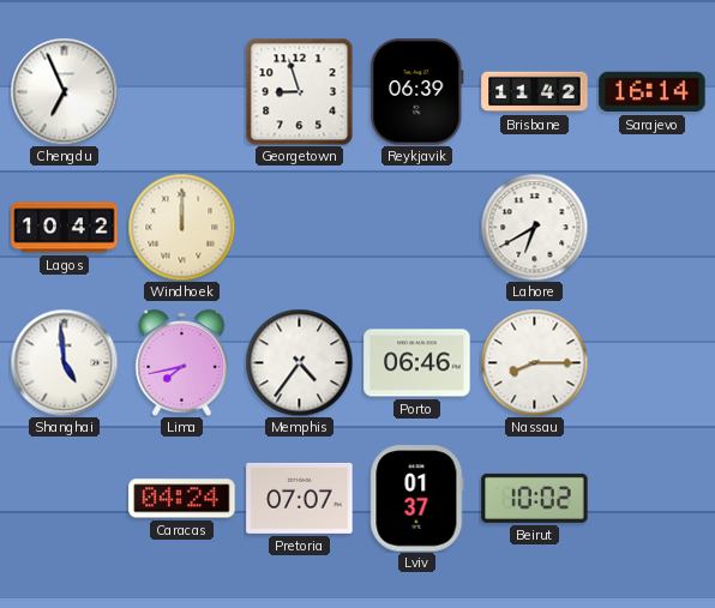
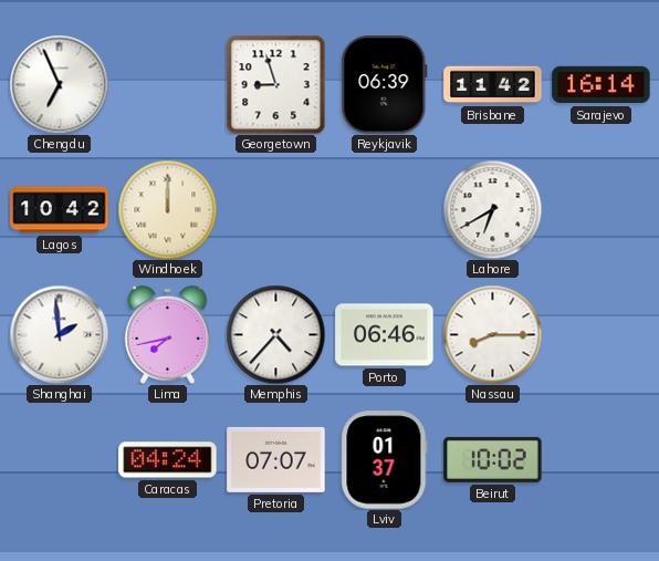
Shanghai: 4:59 -> 1:59
Memphis: 4:36 -> 4:37
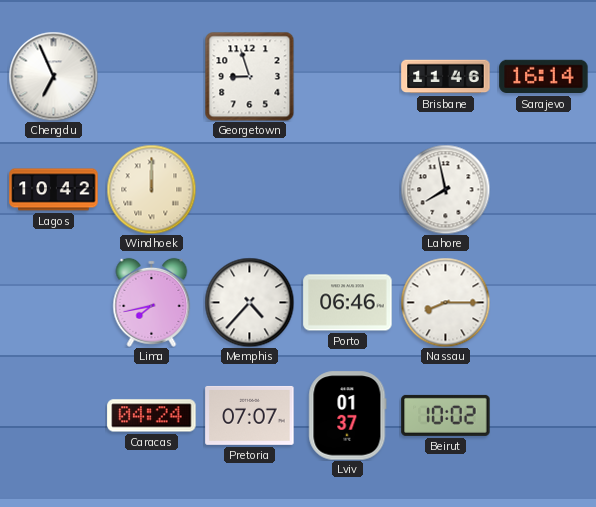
Reykjavik: 06:39 -> none
Brisbane: 11:42 -> 11:46
Lahore: 6:40 -> 7:58
Shanghai: 1:59 -> none
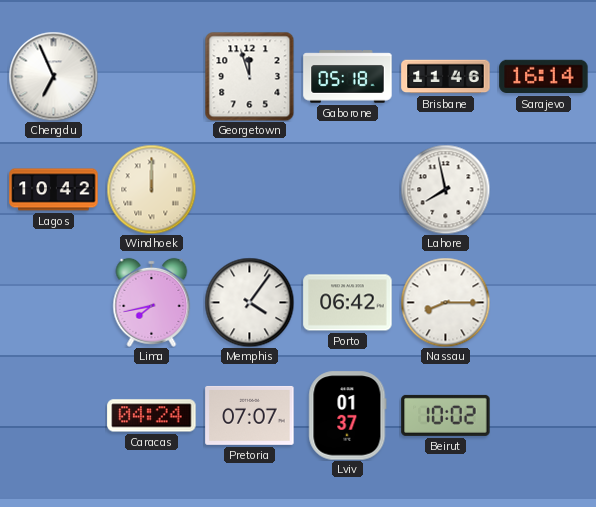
Georgetown: 8:57 -> 11:57
Gaborone: none -> 05:18
Memphis: 4:37 -> 4:06
Porto: 06:46 -> 06:42
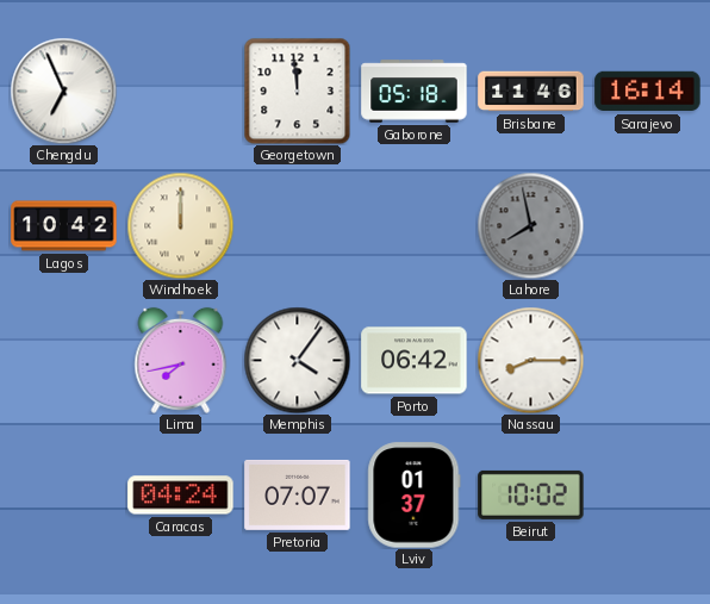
Georgetown: 11:57 -> 11:59
Lahore dial: white -> grey
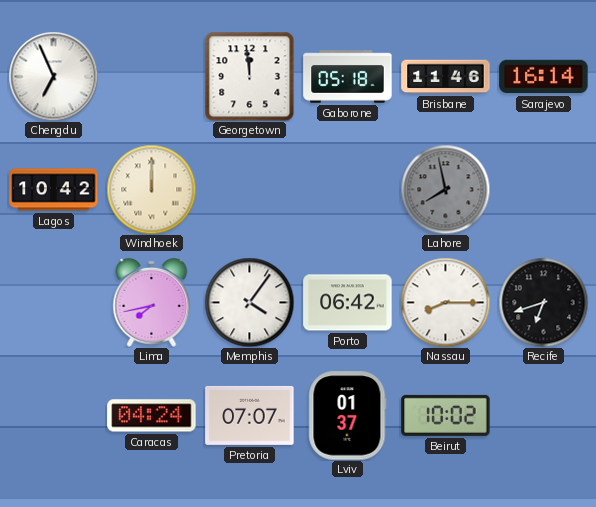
Recife: none -> 6:42
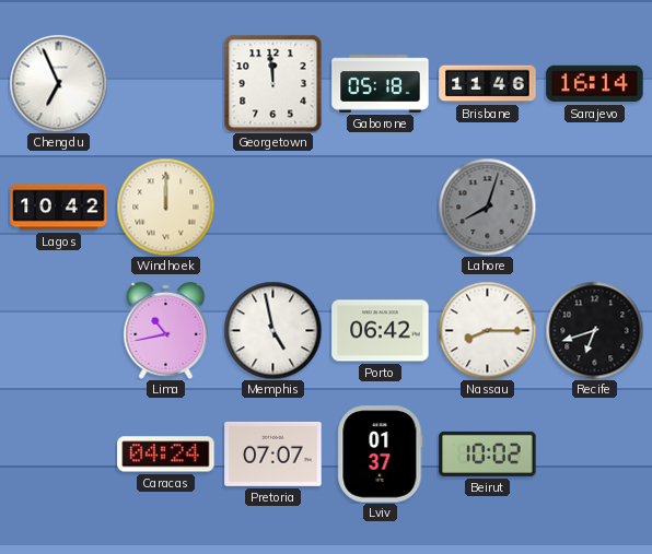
Lahore: 7:58 -> 8:03
Lima: 7:43 -> 10:43
Memphis: 4:06 -> 4:58
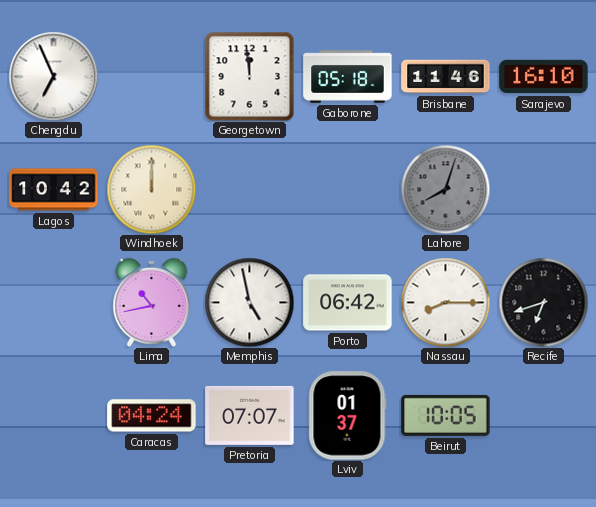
Sarajevo: 16:14 -> 16:10
Beirut: 10:02 -> 10:05
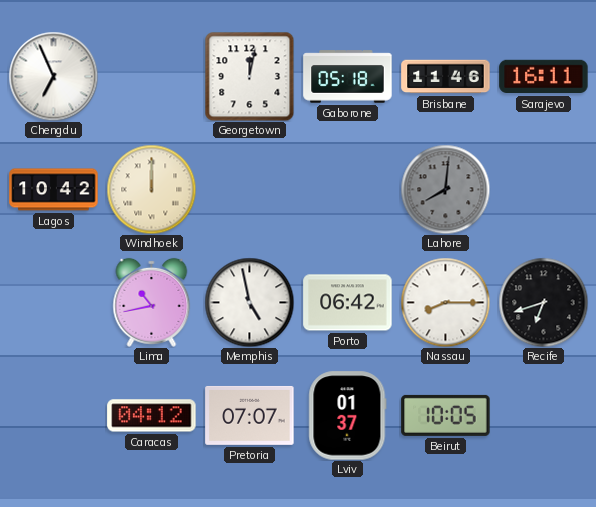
Georgetown: 11:59 -> 12:02
Sarajevo: 16:10 -> 16:11
Lahore: 8:03 -> 8:01
Caracas: 04:24 -> 04:12
